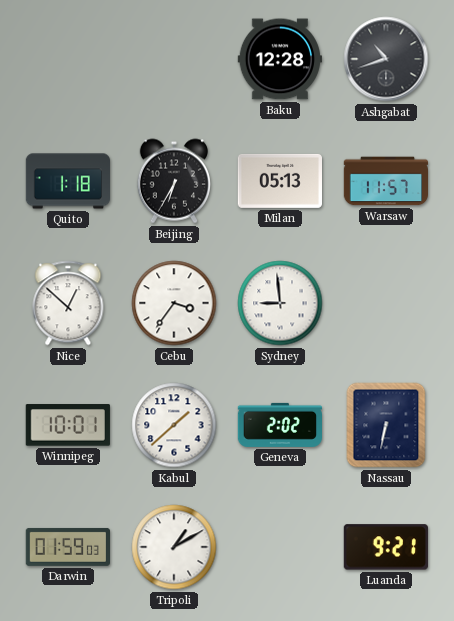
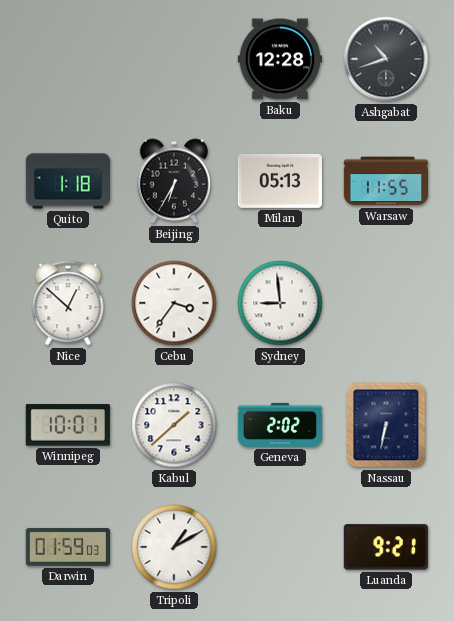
Warsaw: 11:57 -> 11:55
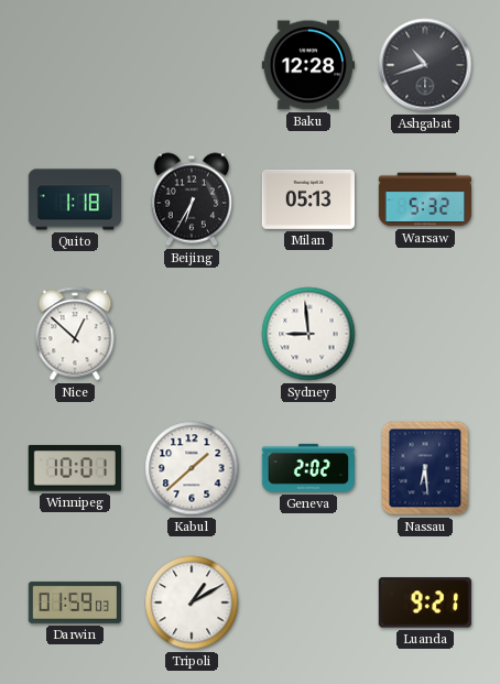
Warsaw: 11:55 -> 5:32
Cebu: 3:36 -> none
Nassau: 6:32 -> 6:29
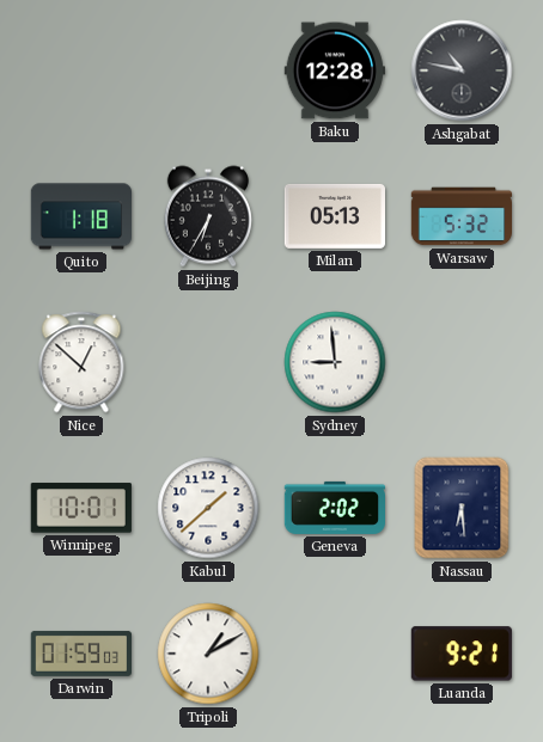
Ashgabat: 10:42 -> 10:47
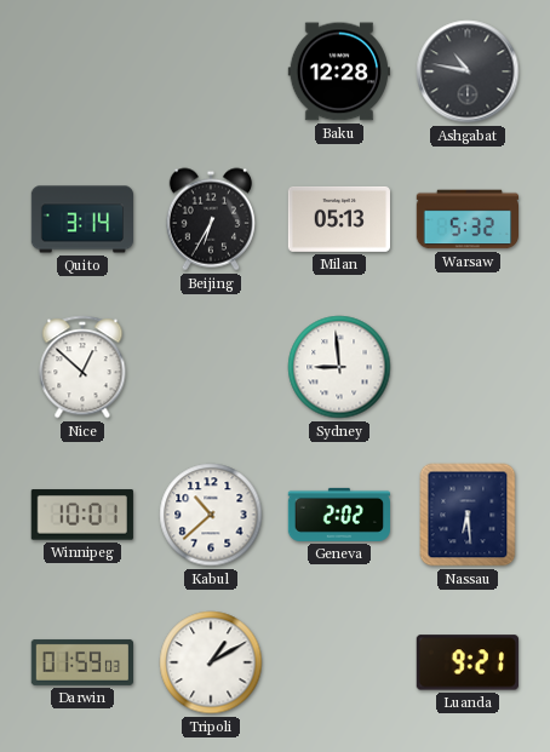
Quito: 1:18 -> 3:14
Kabul: 1:38 -> 10:38
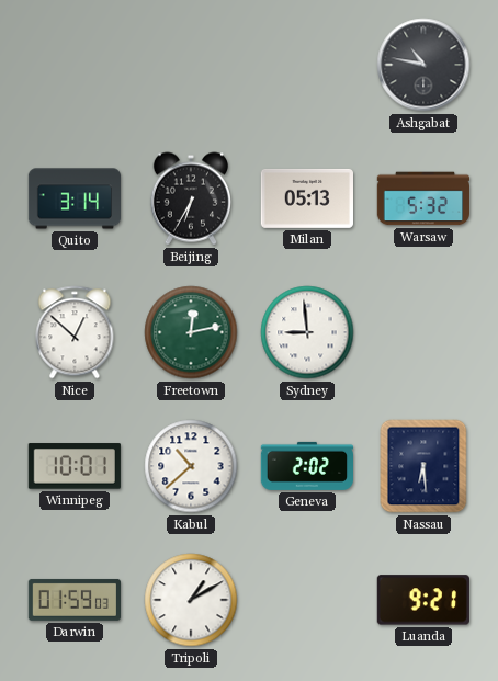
Baku: 12:28 -> none
Freetown: none -> 12:13
